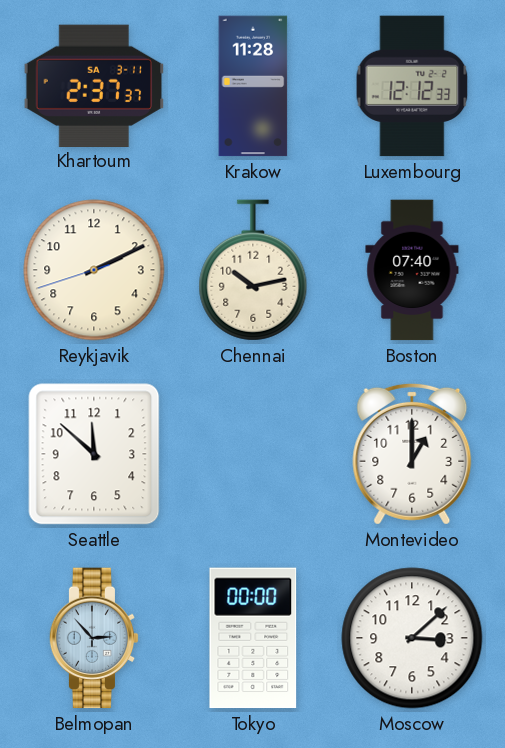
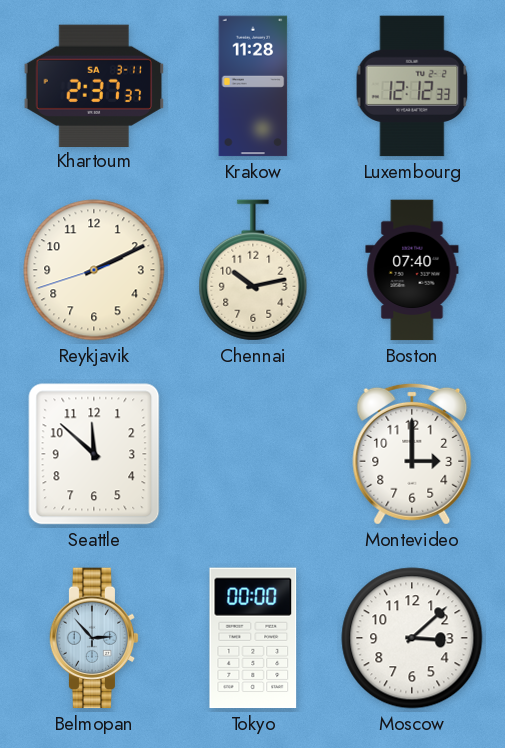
Montevideo: 1:00 -> 3:00
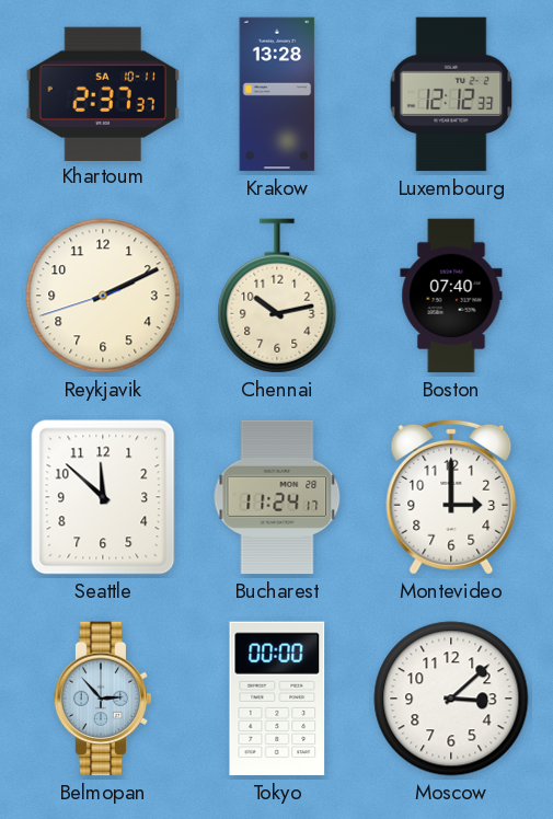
Khartoum date: SA 3-11 -> SA 10-11
Krakow: 11:28 -> 13:28
Bucharest: none -> 11:24
